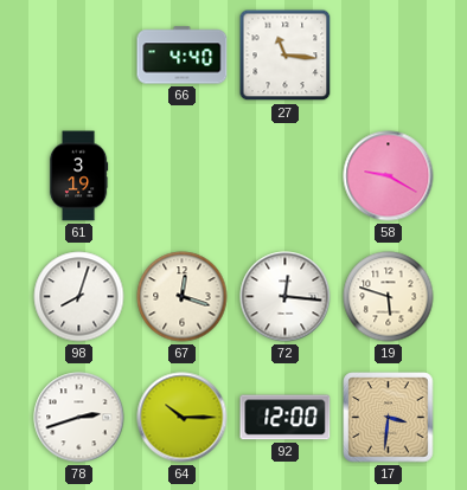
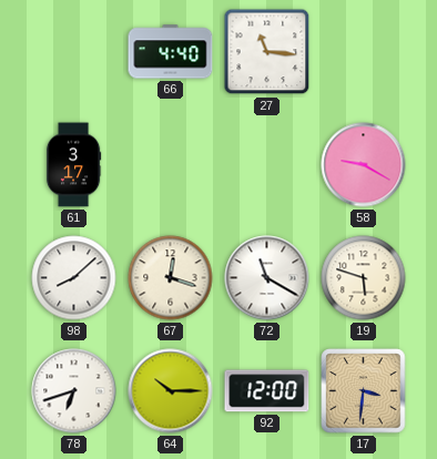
61: 3:19 -> 3:17
98: 8:03 -> 8:08
72: 12:16 -> 11:20
78: 2:42 -> 6:42
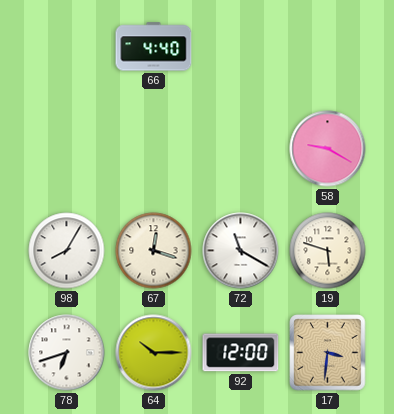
27: 11:16 -> none
61: 3:17 -> none
98: 8:08 -> 8:05
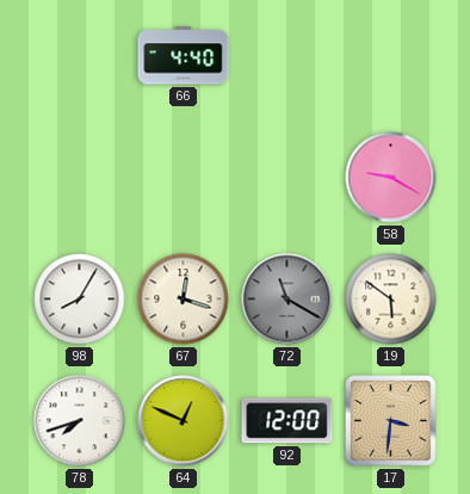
72 dial: white -> grey
19: 5:48 -> 5:51
78: 6:42 -> 7:42
64: 10:15 -> 12:49
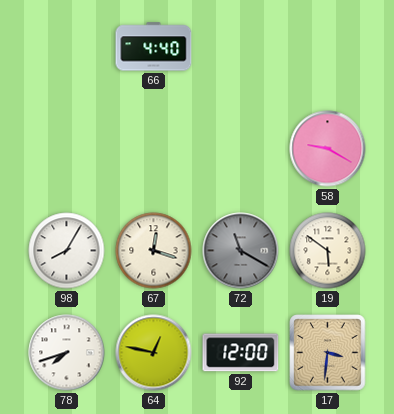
64: 12:49 -> 12:47
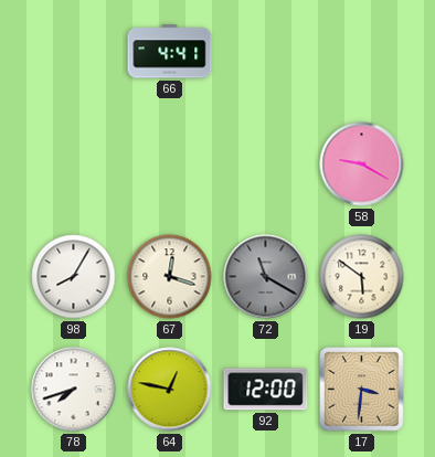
66: 4:40 -> 4:41
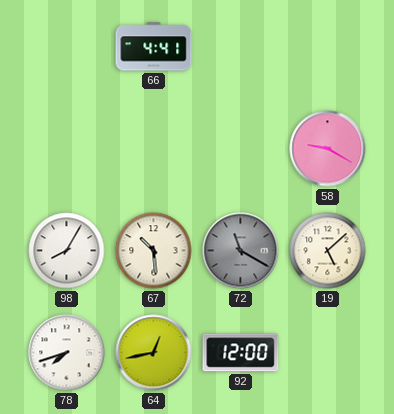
67: 12:18 -> 10:29
19: 5:51 -> 5:08
64: 12:47 -> 12:43
17: 3:31 -> none
